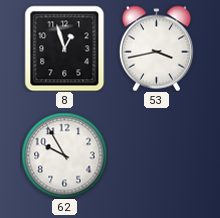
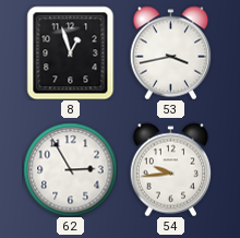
62: 9:55 -> 2:55
54: none -> 9:44
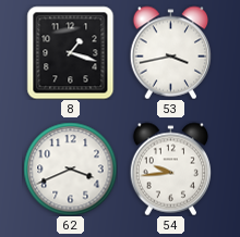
8: 12:57 -> 1:18
62: 2:55 -> 3:41
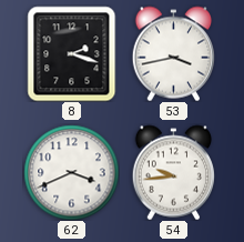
8: 1:18 -> 2:18
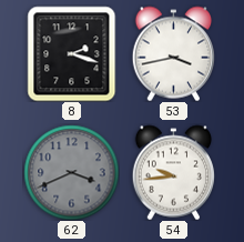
62 dial: white -> grey
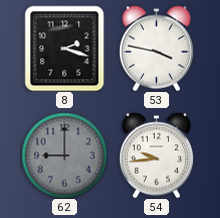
53: 3:43 -> 3:47
62: 3:41 -> 9:00
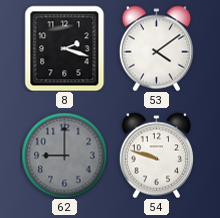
53: 3:47 -> 4:09
54: 9:44 -> 9:48
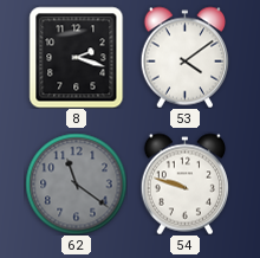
62: 9:00 -> 11:21
